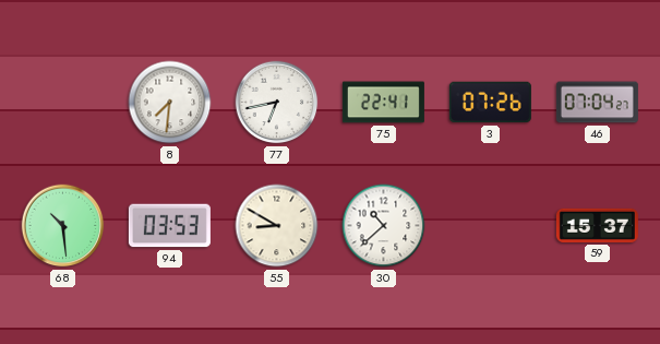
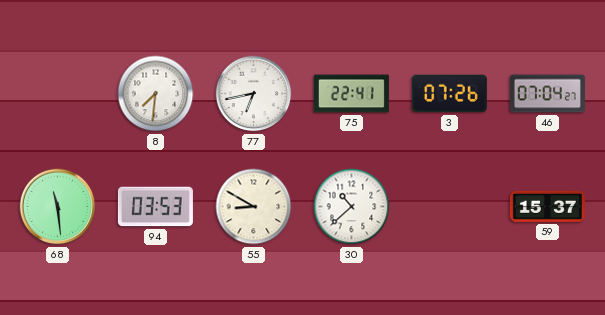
68: 10:29 -> 11:29
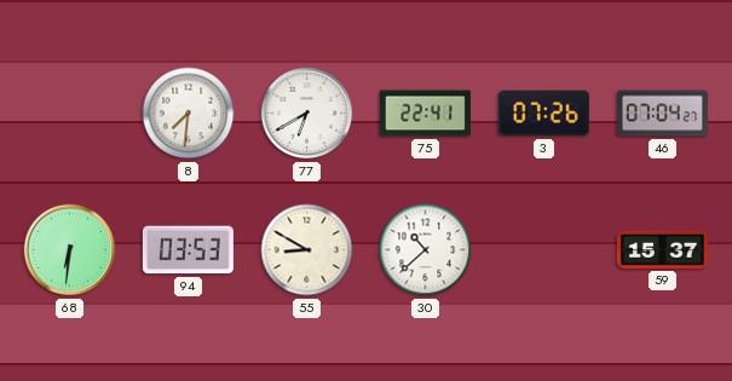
77: 6:43 -> 6:40
68: 11:29 -> 6:31
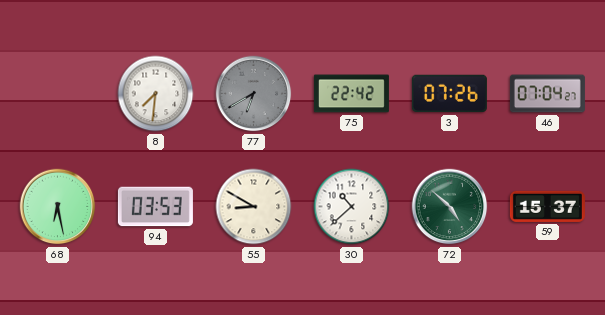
77 dial: white -> grey
75: 22:41 -> 22:42
68: 6:31 -> 6:28
72: none -> 4:52
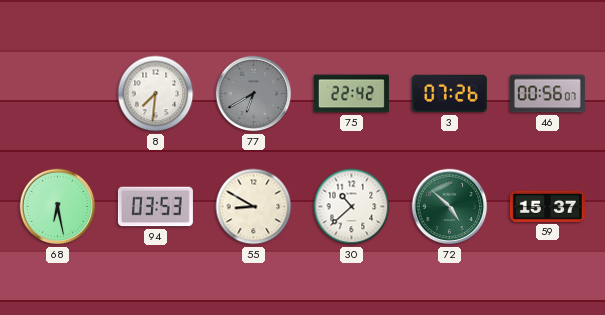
46: 07:04 -> 00:56
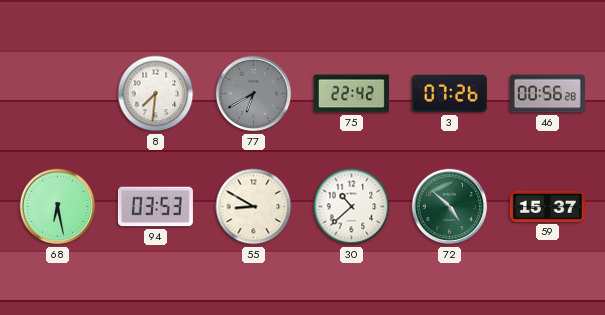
46: 00:56:07 -> 00:56:28
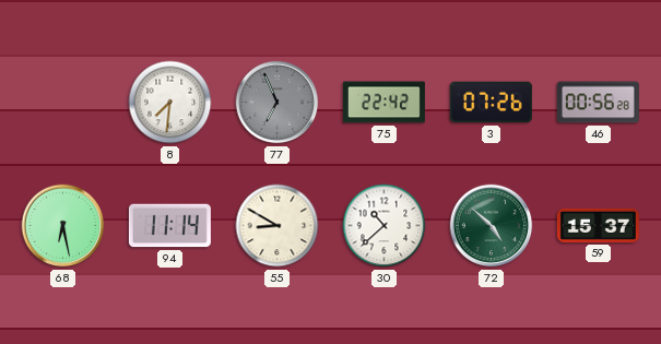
77: 6:40 -> 6:56
94: 03:53 -> 11:14
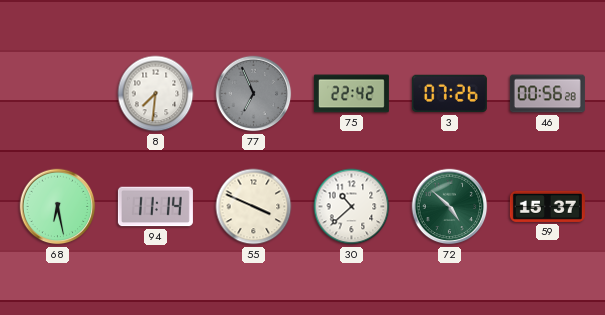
55: 8:50 -> 3:49
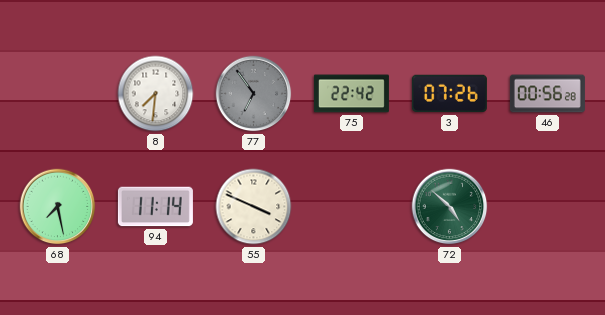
77: 6:56 -> 6:54
68: 6:28 -> 7:28
30: 10:38 -> none
59: 15:37 -> none
